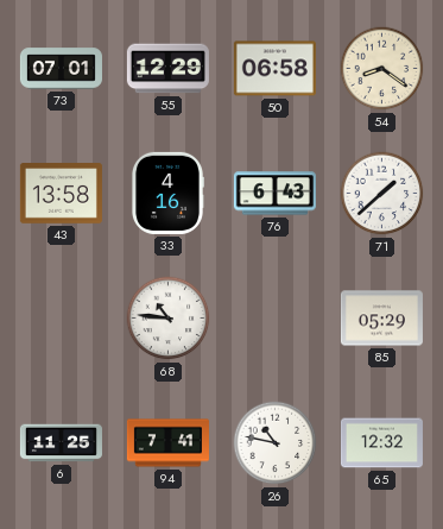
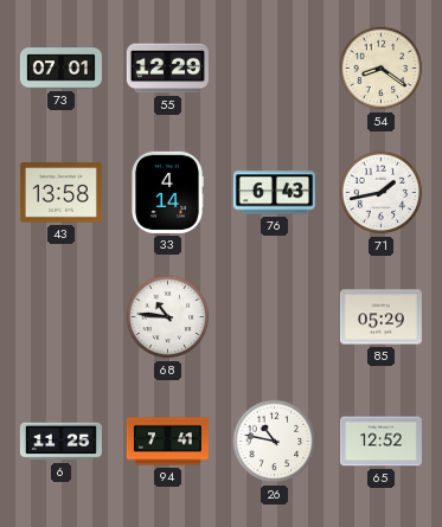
50: 06:58 -> none
33: 4:16 -> 4:14
71: 1:38 -> 1:43
65: 12:32 -> 12:52
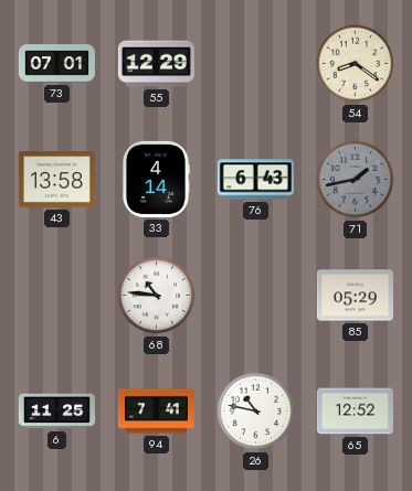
71 dial: white -> grey
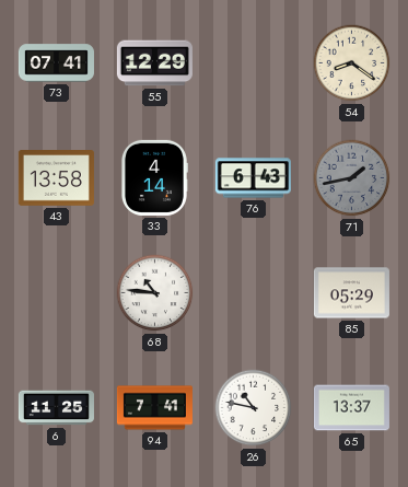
73: 07:01 -> 07:41
65: 12:52 -> 13:37
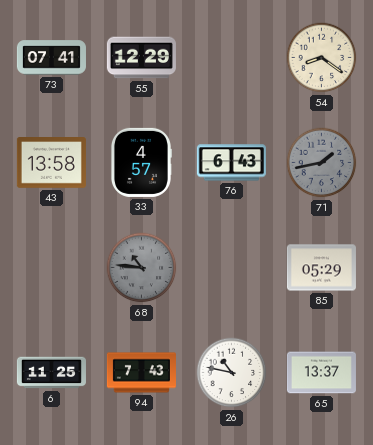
33: 4:14 -> 4:57
68 dial: white -> grey
94: 7:41 -> 7:43
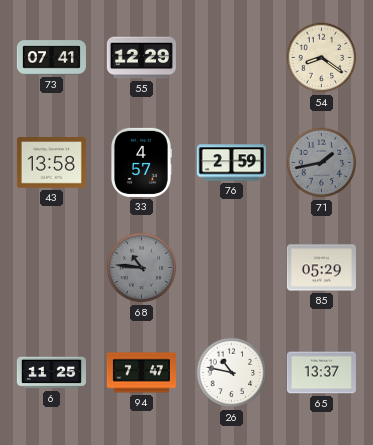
76: 6:43 -> 2:59
94: 7:43 -> 7:47
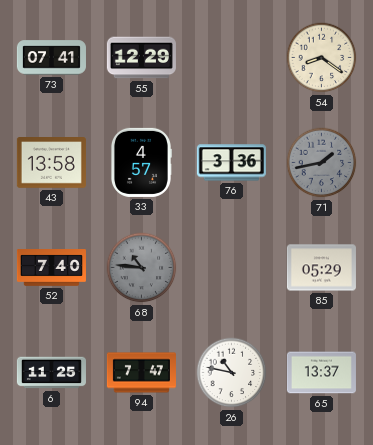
76: 2:59 -> 3:36
52: none -> 7:40
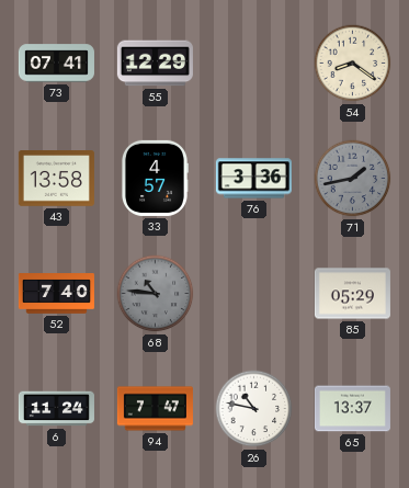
6: 11:25 -> 11:24
